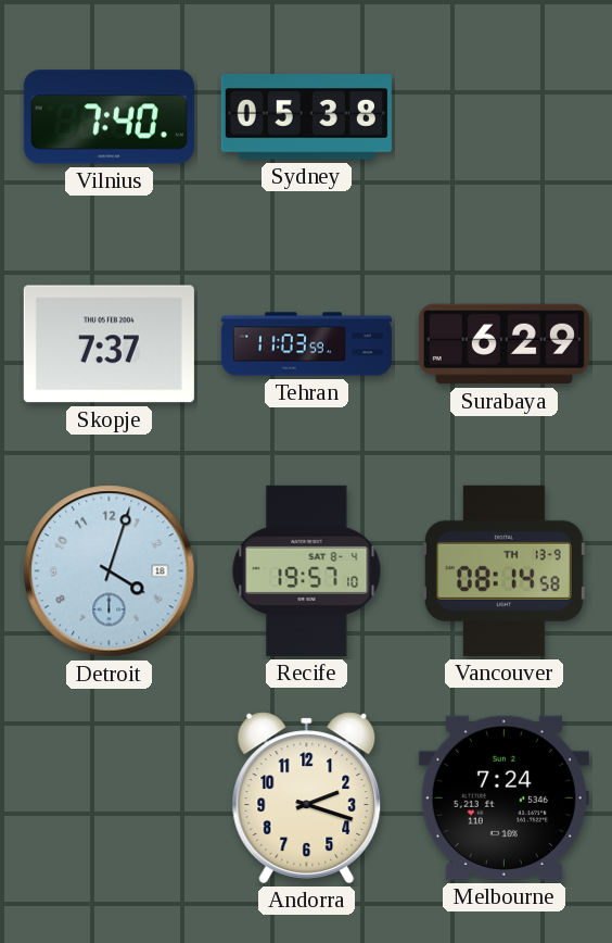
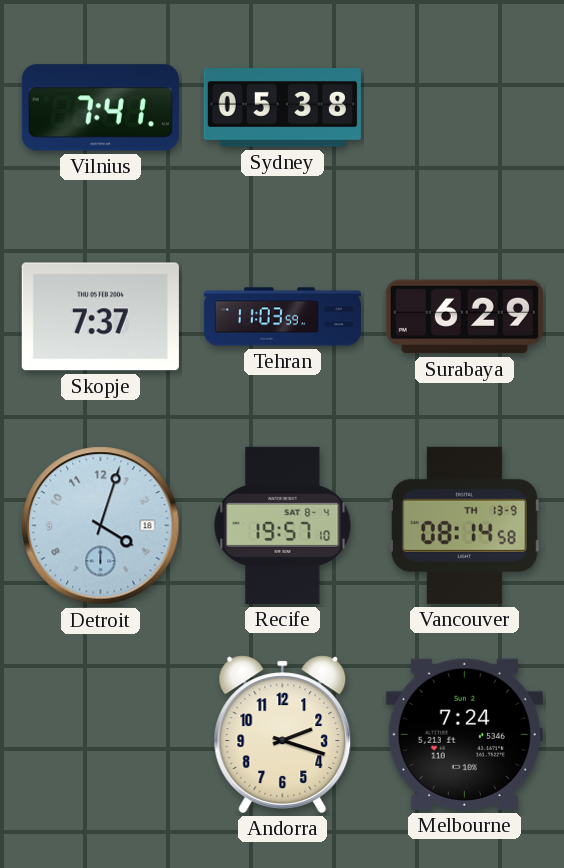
Vilnius: 7:40 -> 7:41
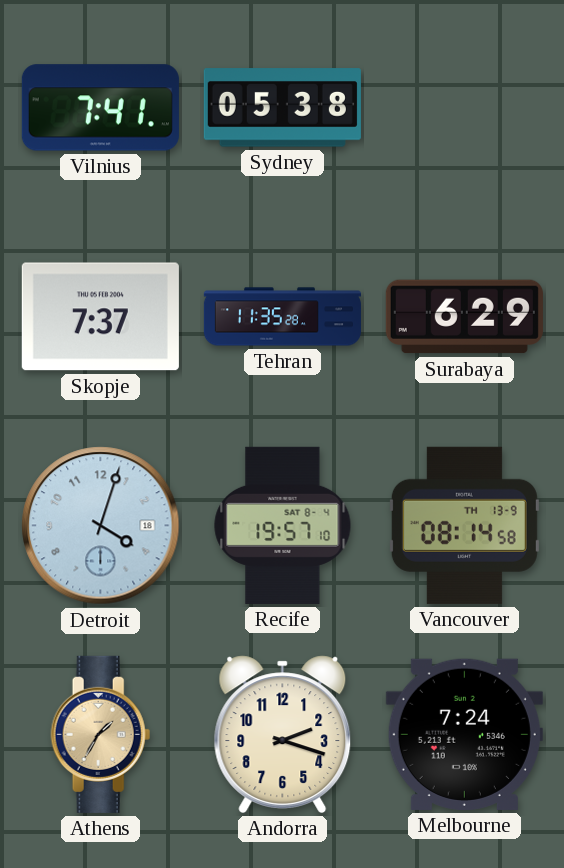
Tehran: 11:03 -> 11:35
Athens: none -> 1:35
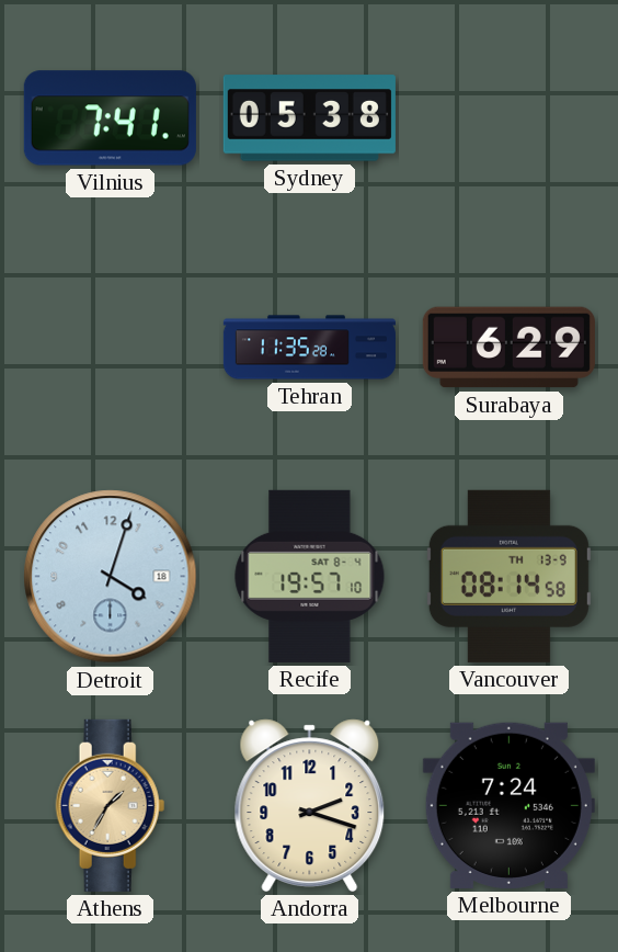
Skopje: 7:37 -> none
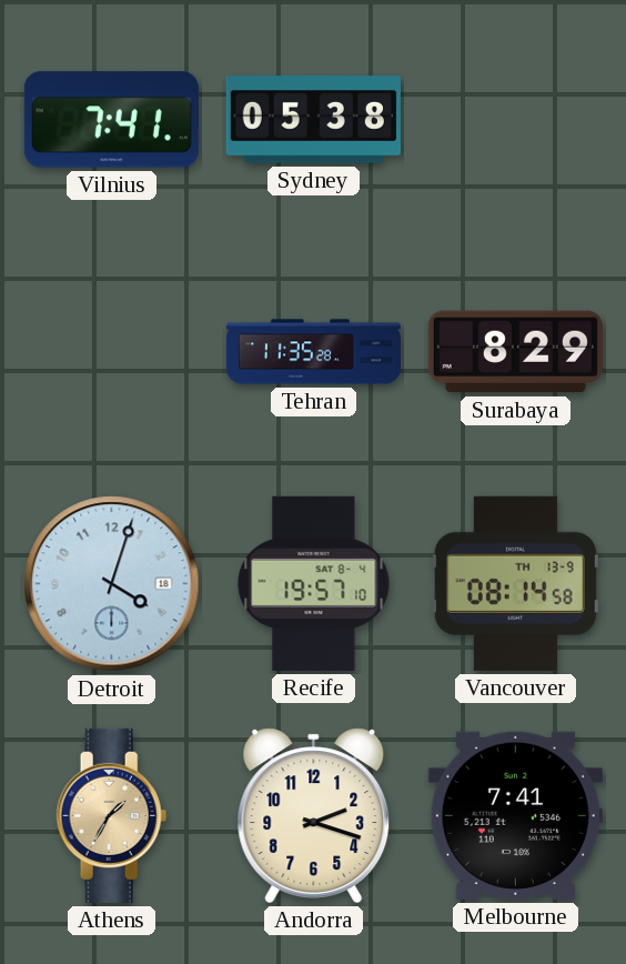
Surabaya: 6:29 -> 8:29
Melbourne: 7:24 -> 7:41
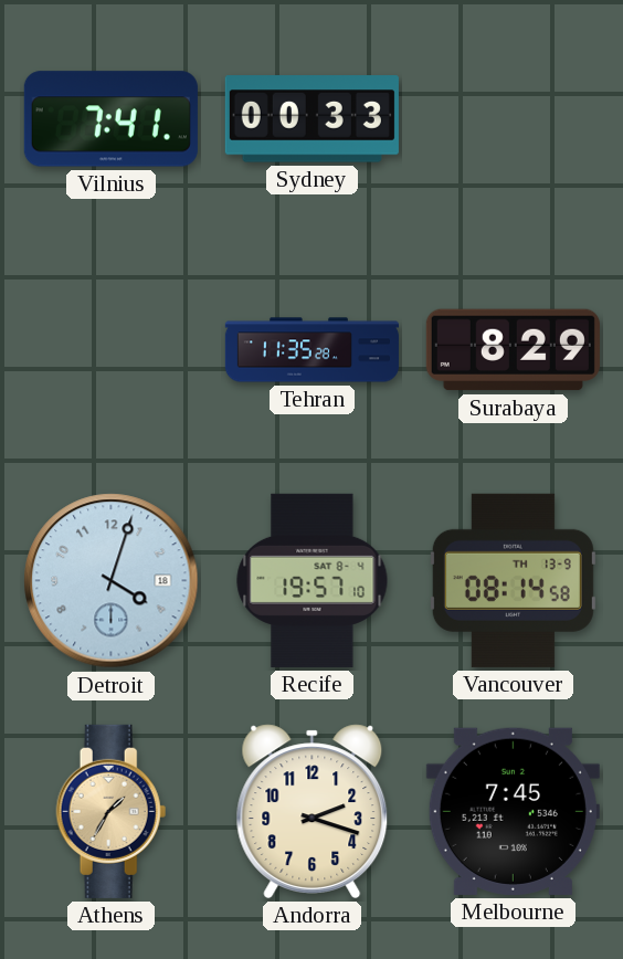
Sydney: 05:38 -> 00:33
Melbourne: 7:41 -> 7:45
